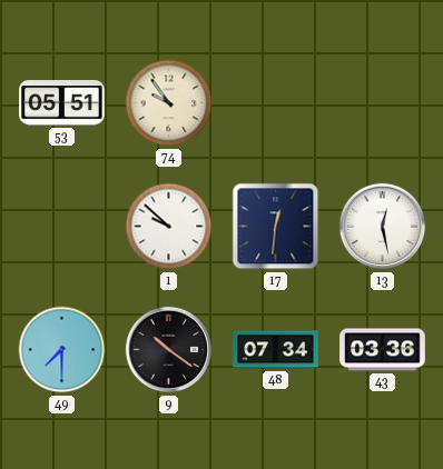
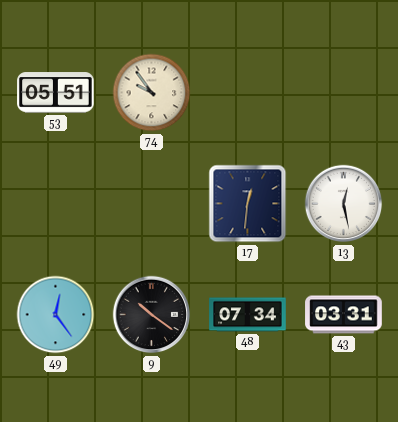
1: 9:52 -> none
49: 7:30 -> 12:24
43: 03:36 -> 03:31
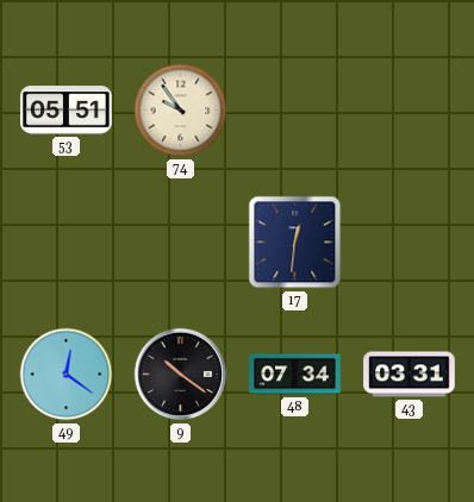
13: 12:28 -> none
49: 12:24 -> 12:21
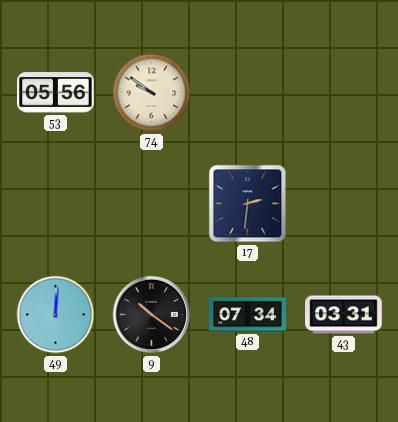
53: 05:51 -> 05:56
74: 9:54 -> 9:51
17: 12:31 -> 2:31
49: 12:21 -> 12:01
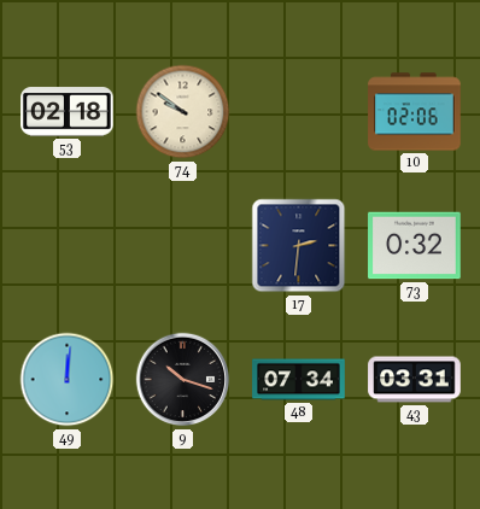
53: 05:56 -> 02:18
10: none -> 02:06
73: none -> 0:32
9: 10:21 -> 10:18
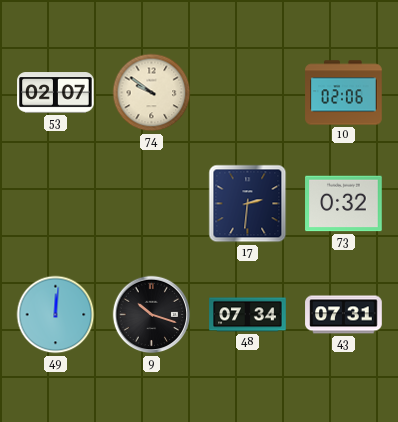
53: 02:18 -> 02:07
43: 03:31 -> 07:31
